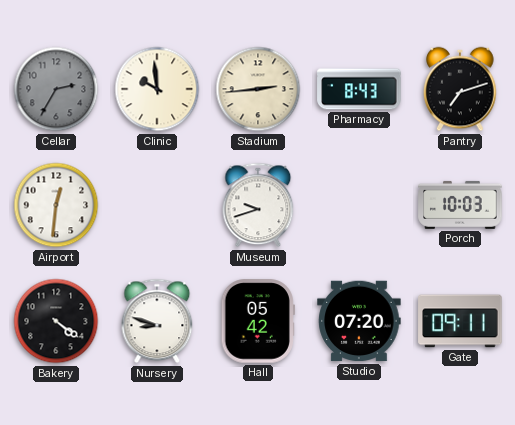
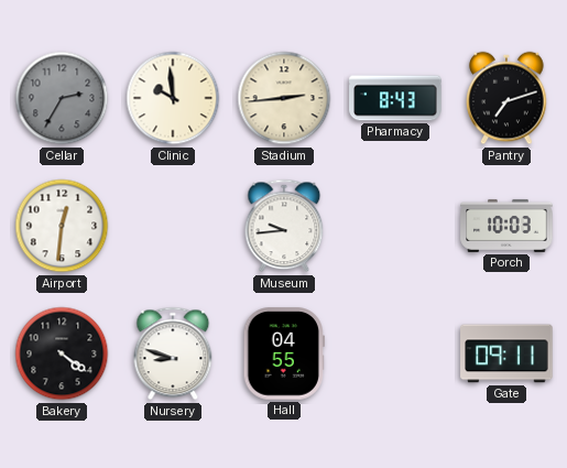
Museum: 9:42 -> 9:44
Hall: 05:42 -> 04:55
Studio: 07:20 -> none
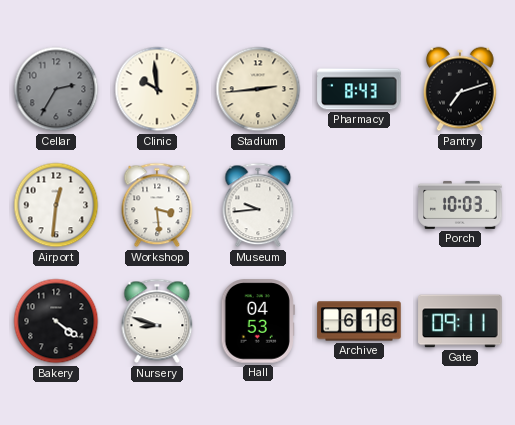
Workshop: none -> 3:29
Hall: 04:55 -> 04:53
Archive: none -> 6:16
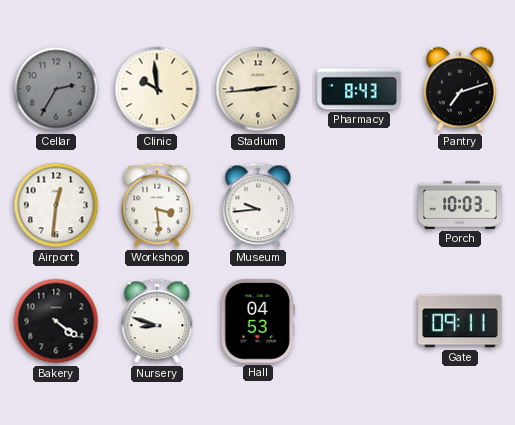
Archive: 6:16 -> none
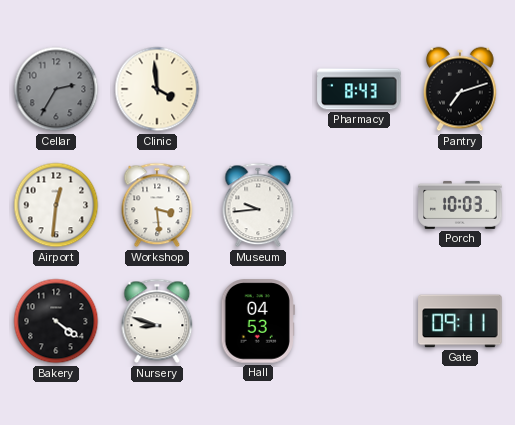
Clinic: 9:59 -> 3:59
Stadium: 2:44 -> none
